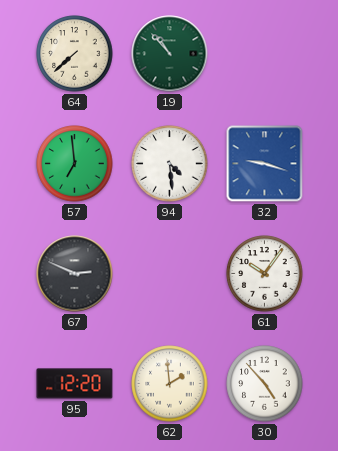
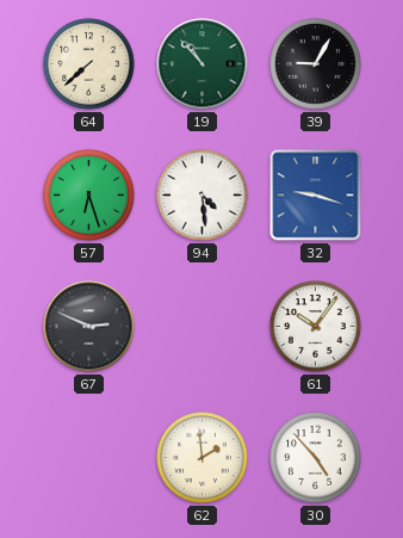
39: none -> 9:05
57: 6:59 -> 6:27
95: 12:20 -> none
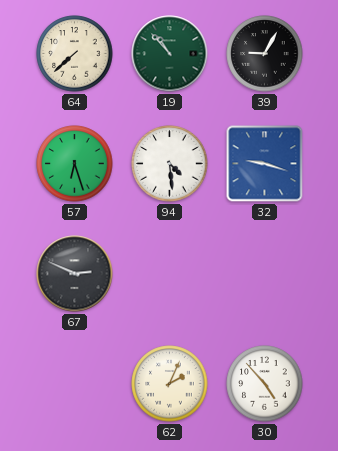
61: 10:06 -> none
62: 1:59 -> 2:04
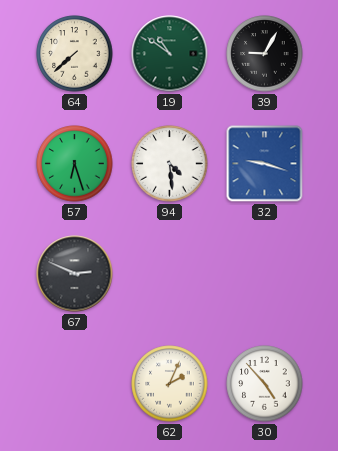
19: 10:53 -> 10:51
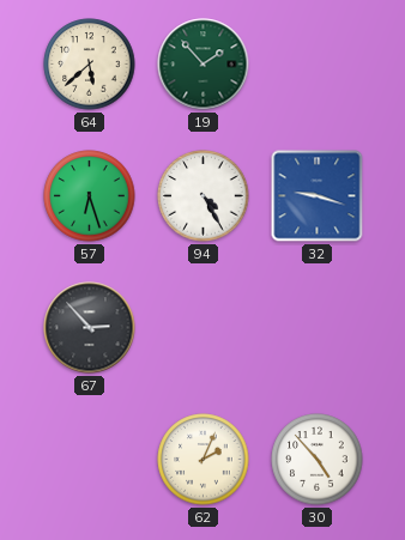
64: 7:38 -> 5:38
19: 10:51 -> 1:53
39: 9:05 -> none
94: 4:29 -> 4:25
67: 2:49 -> 2:53
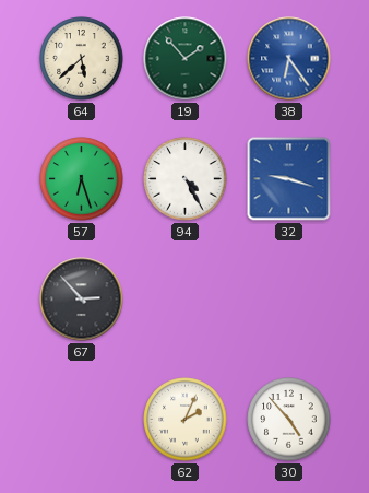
38: none -> 6:24
